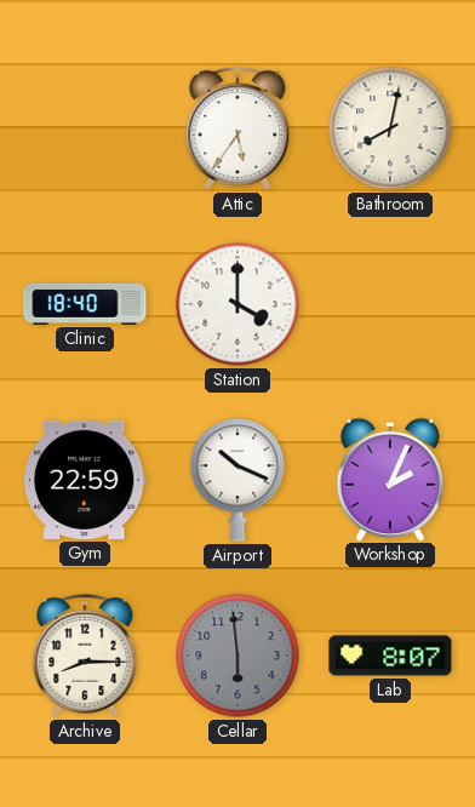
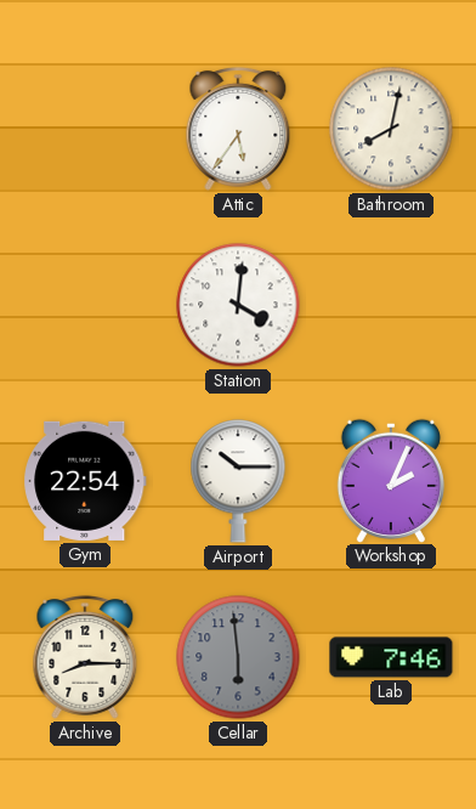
Clinic: 18:40 -> none
Station: 4:00 -> 4:01
Gym: 22:59 -> 22:54
Airport: 10:19 -> 10:15
Lab: 8:07 -> 7:46
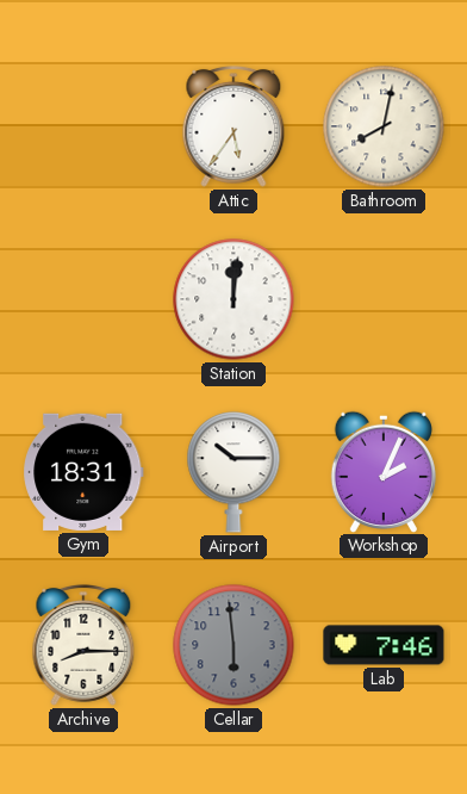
Station: 4:01 -> 12:01
Gym: 22:54 -> 18:31
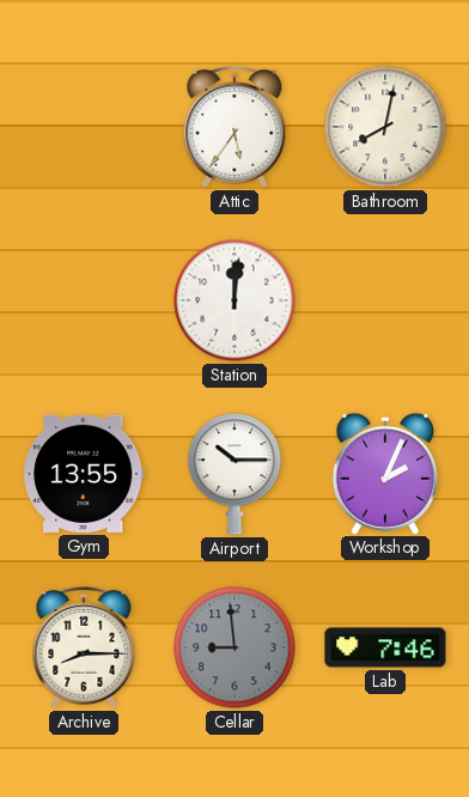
Gym: 18:31 -> 13:55
Cellar: 5:59 -> 8:59
